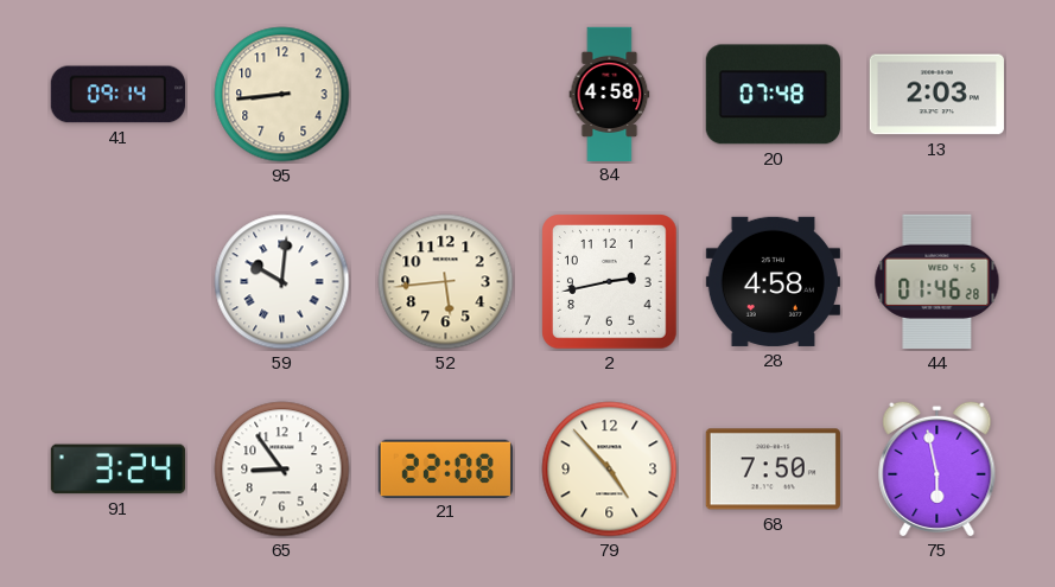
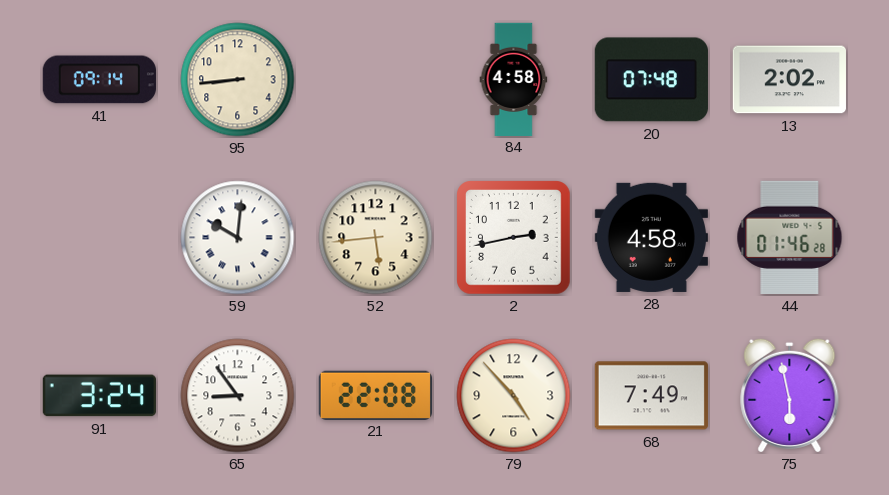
13: 2:03 -> 2:02
68: 7:50 -> 7:49
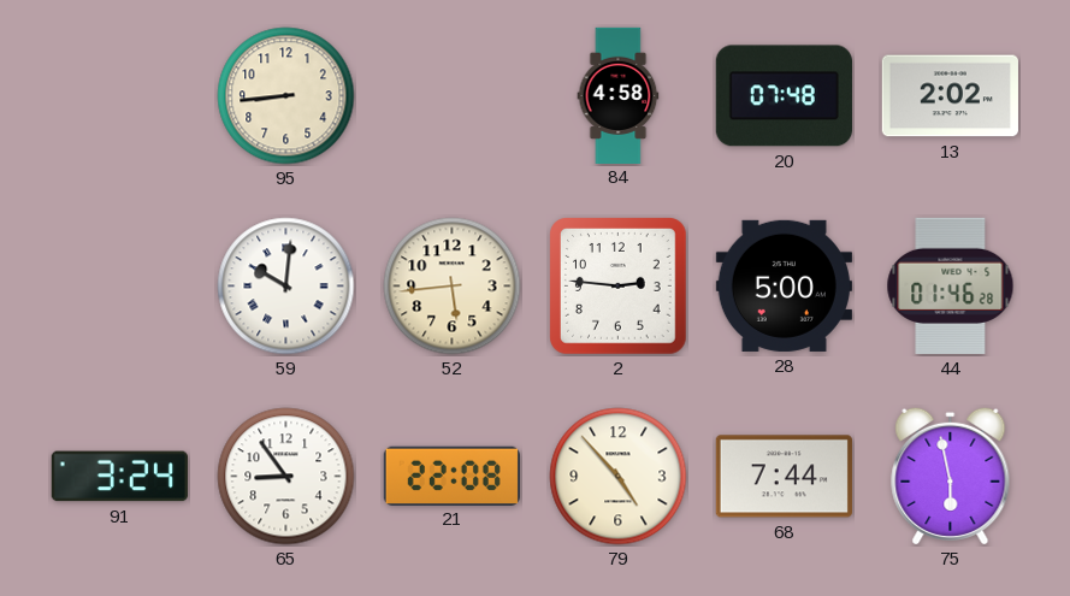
41: 09:14 -> none
2: 2:43 -> 2:46
28: 4:58 -> 5:00
68: 7:49 -> 7:44
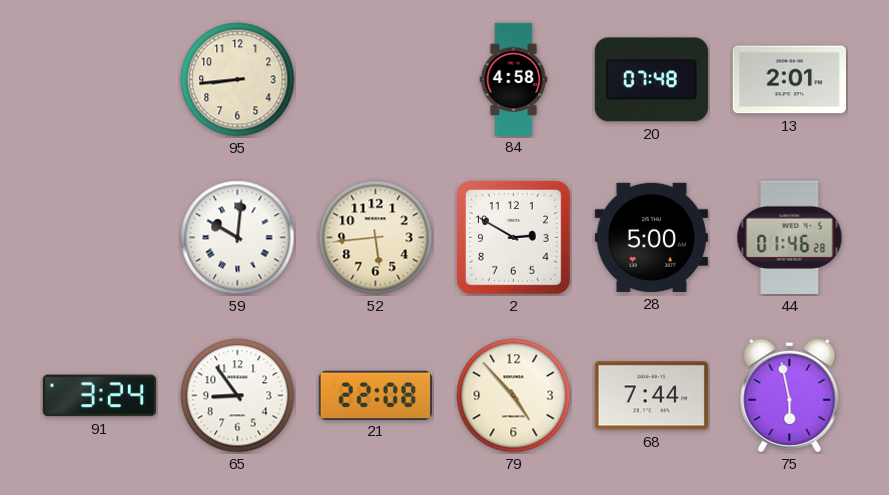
13: 2:02 -> 2:01
2: 2:46 -> 2:50
